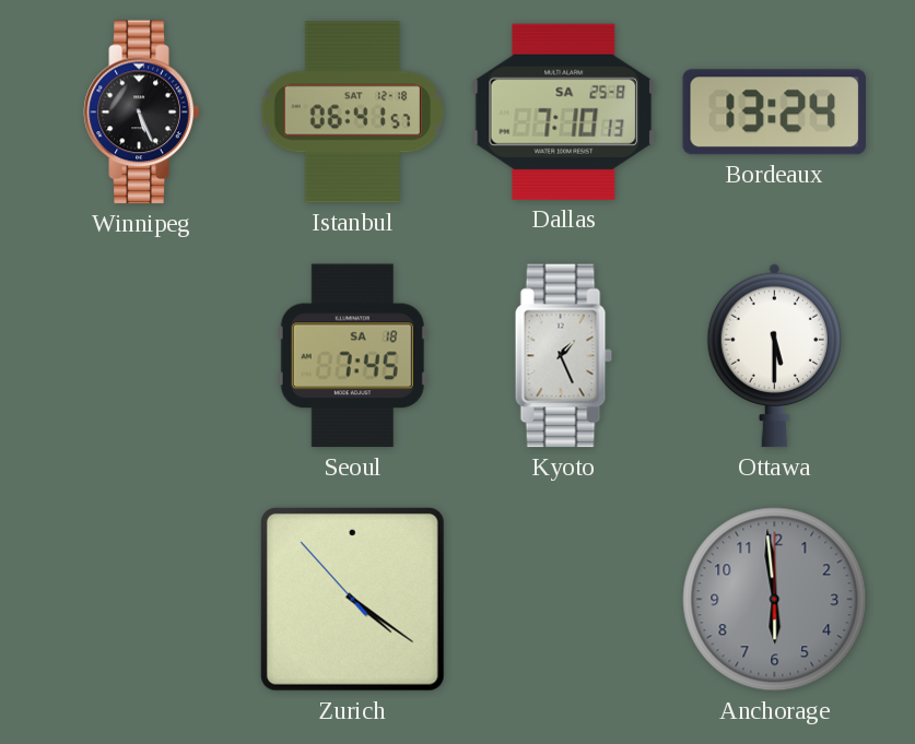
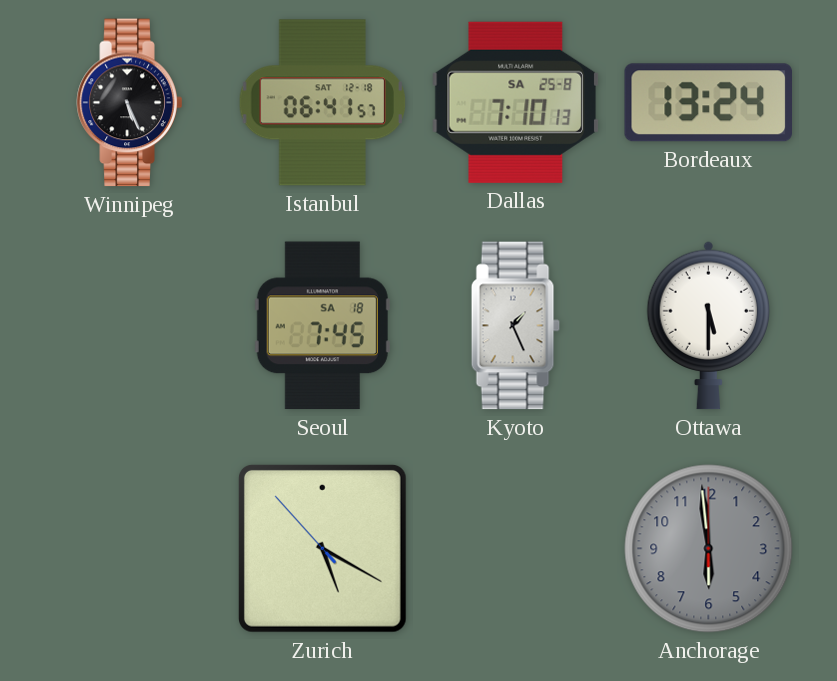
Zurich: 4:20 -> 5:19
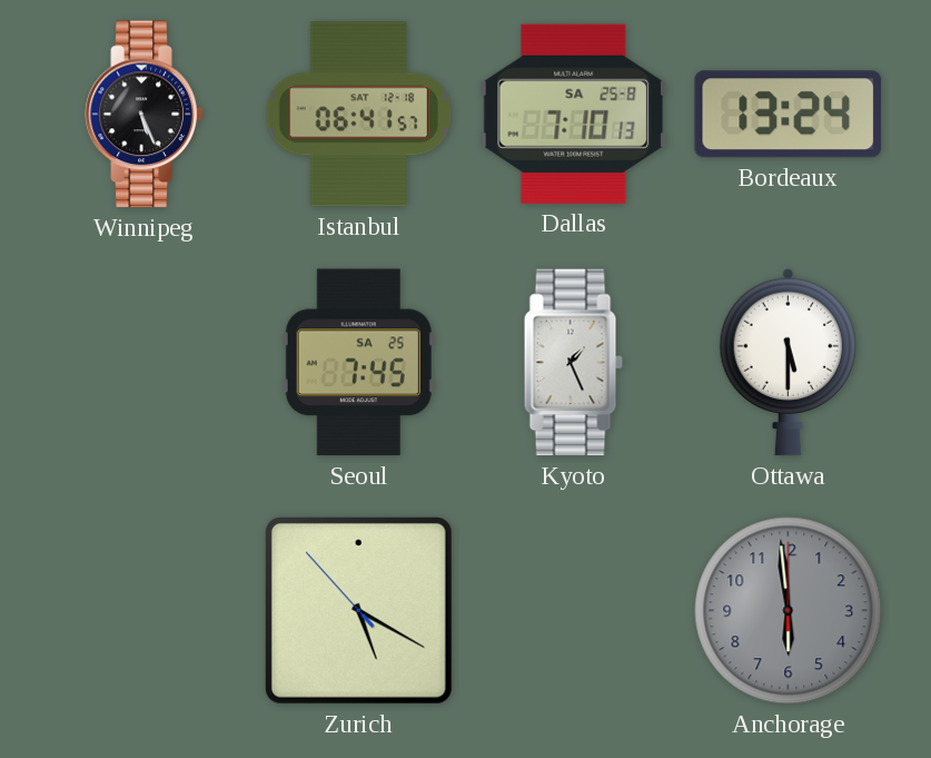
Seoul date: SA 18 -> SA 25
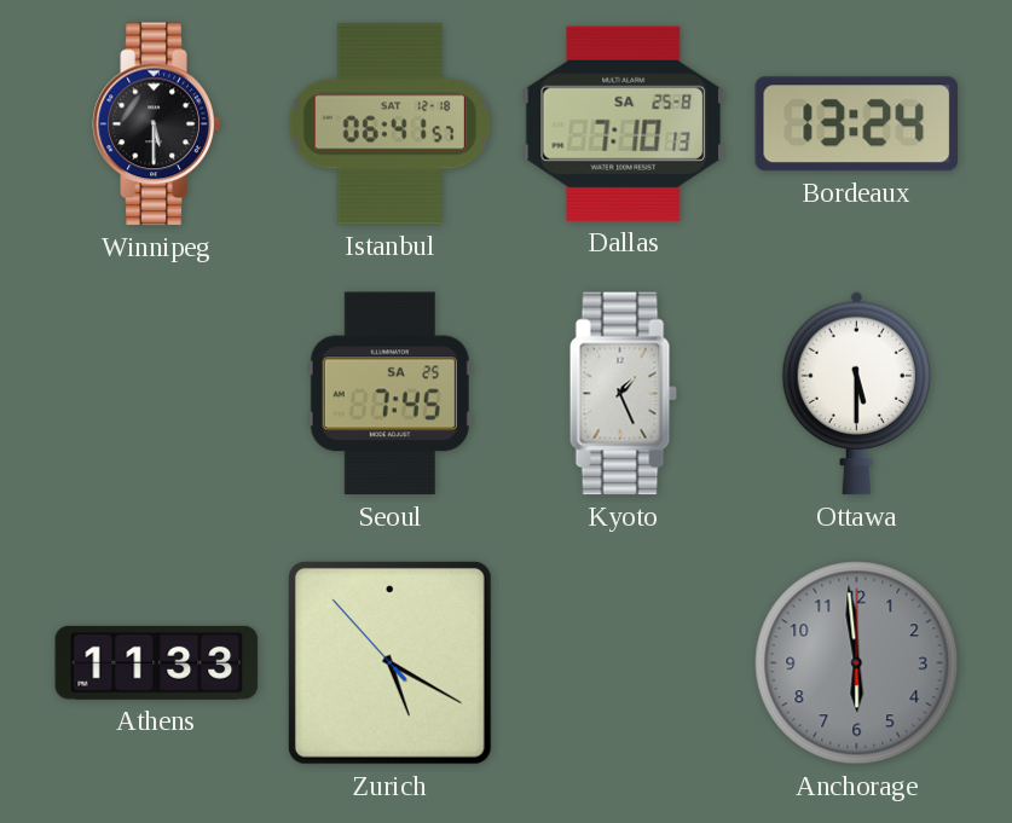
Winnipeg: 5:26 -> 5:30
Athens: none -> 11:33
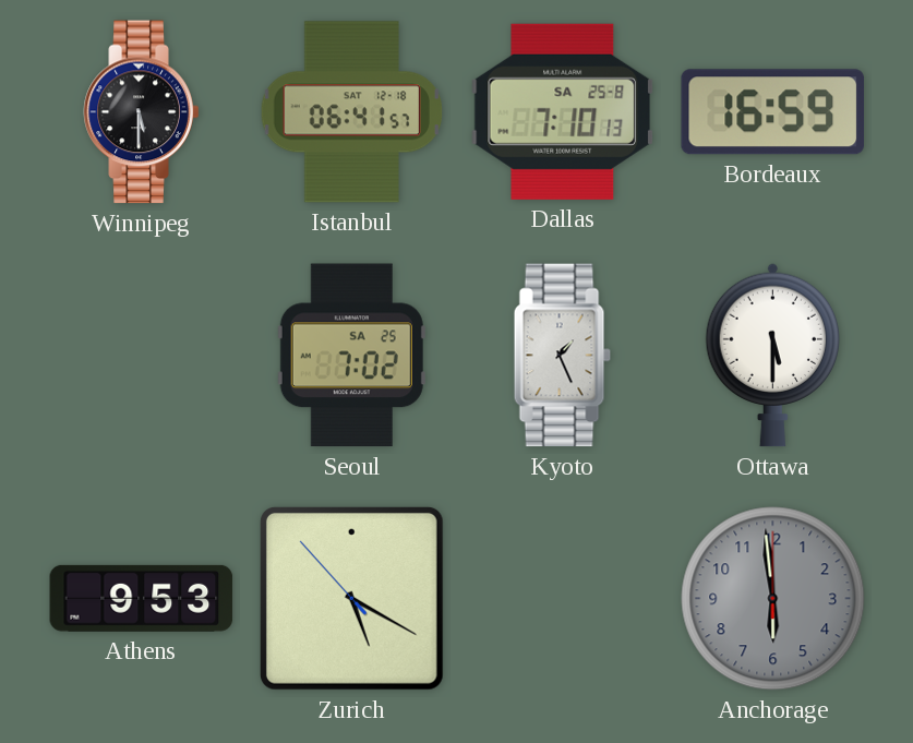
Bordeaux: 13:24 -> 16:59
Seoul: 7:45 -> 7:02
Athens: 11:33 -> 9:53
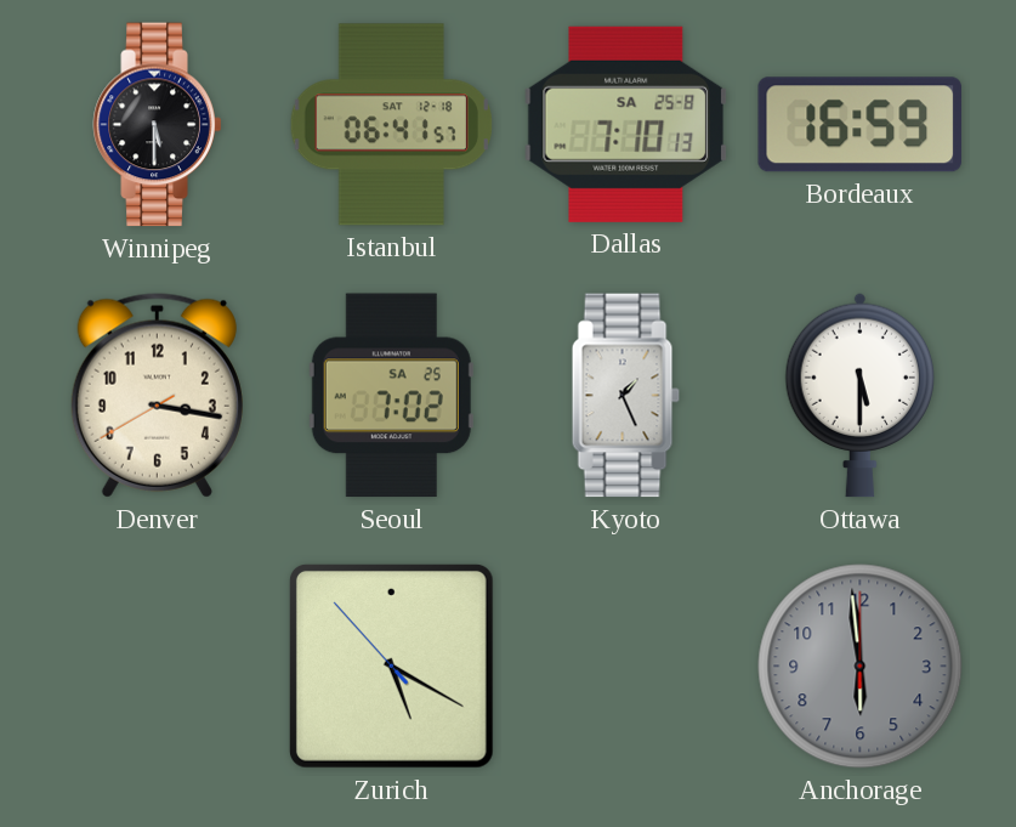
Denver: none -> 3:16
Athens: 9:53 -> none
